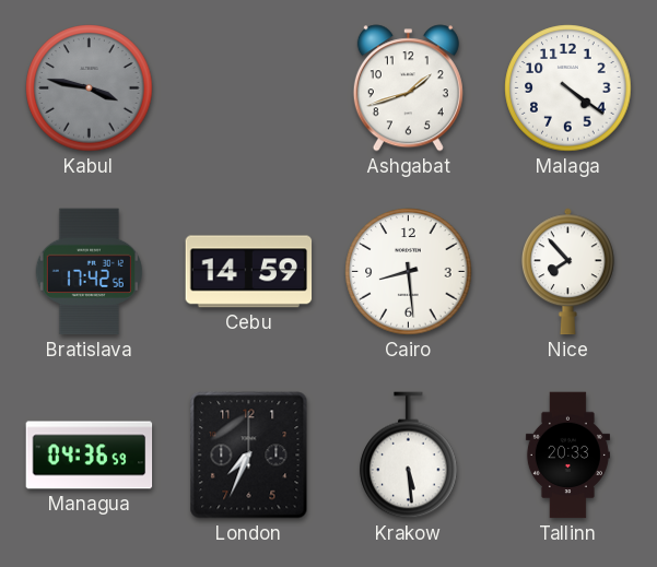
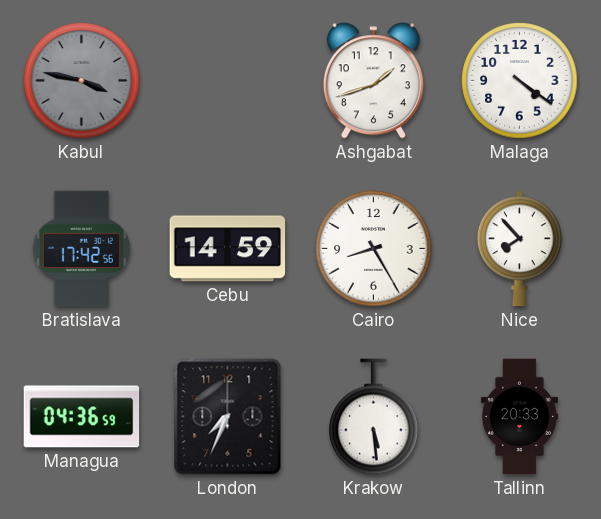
Cairo: 8:29 -> 8:25
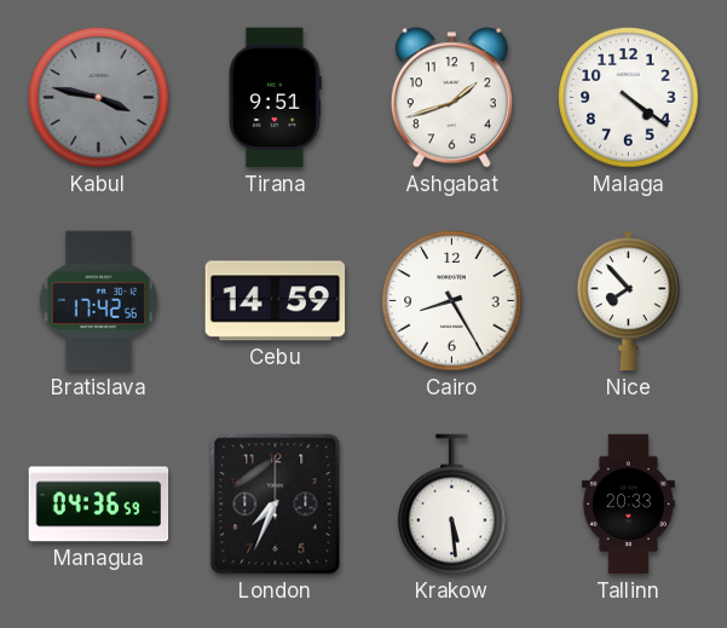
Tirana: none -> 9:51
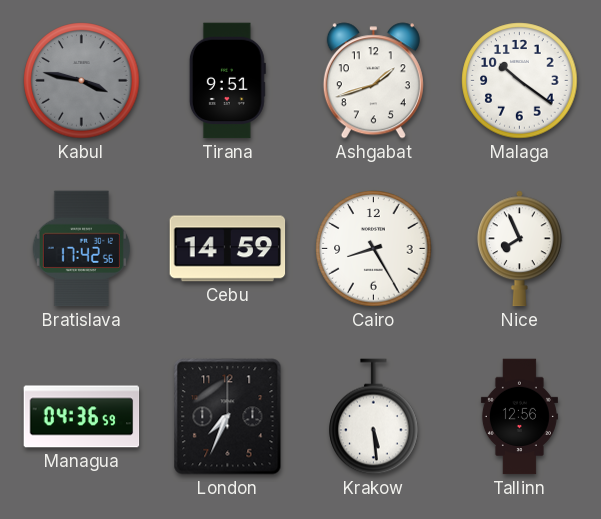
Malaga: 4:21 -> 10:21
Nice: 7:53 -> 7:56
Tallinn: 20:33 -> 12:56
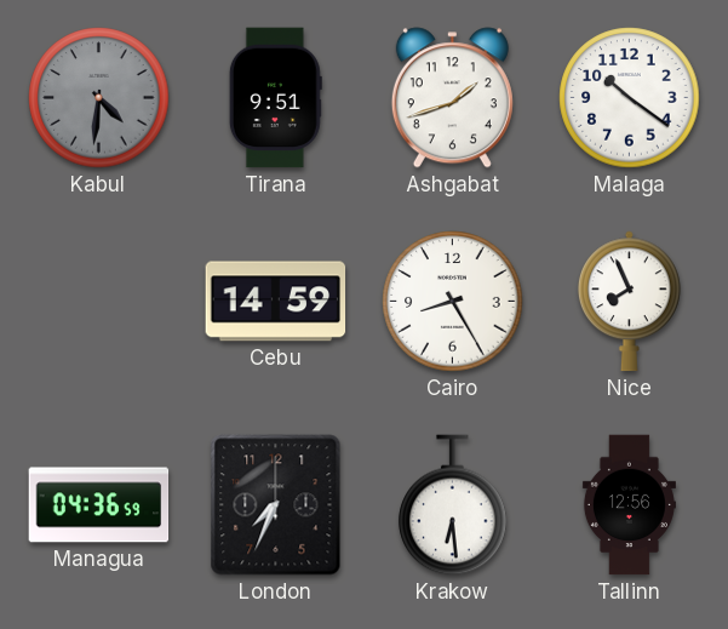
Kabul: 3:47 -> 4:31
Bratislava: 17:42 -> none
Krakow: 5:29 -> 6:29
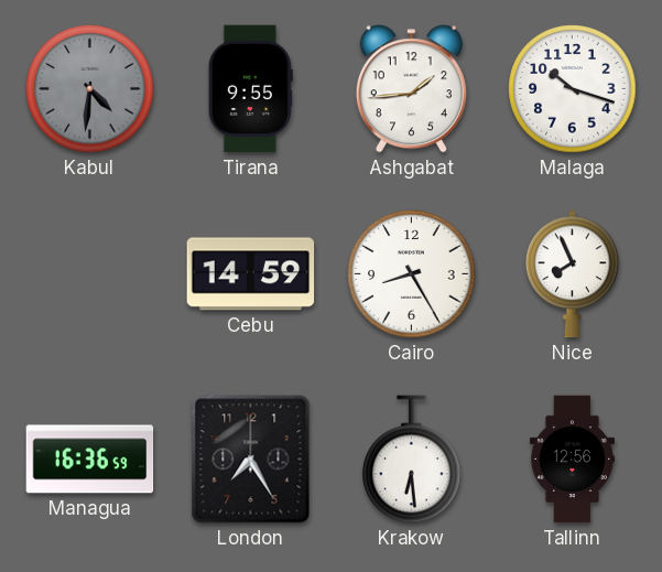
Tirana: 9:51 -> 9:55
Ashgabat: 1:42 -> 1:44
Malaga: 10:21 -> 10:18
Managua: 04:36 -> 16:36
London: 7:34 -> 7:25
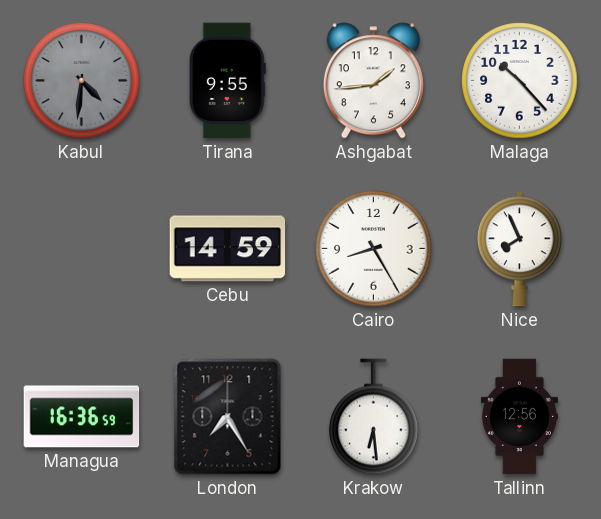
Malaga: 10:18 -> 10:23
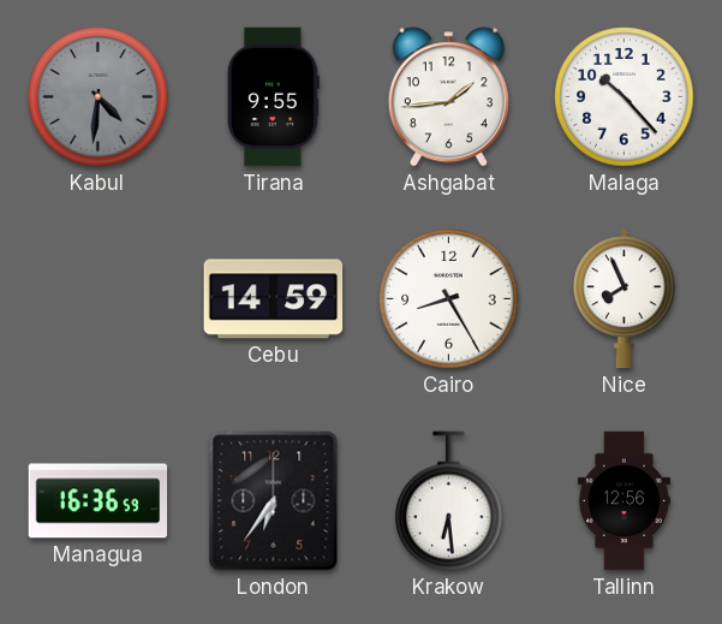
London: 7:25 -> 6:36
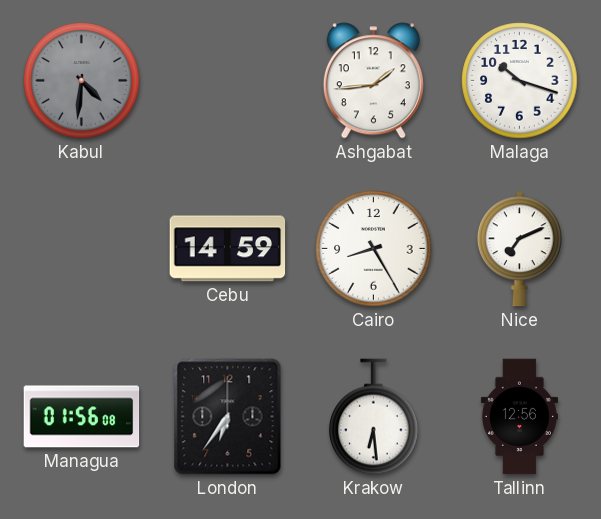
Tirana: 9:55 -> none
Malaga: 10:23 -> 10:18
Nice: 7:56 -> 7:11
Managua: 16:36 -> 01:56
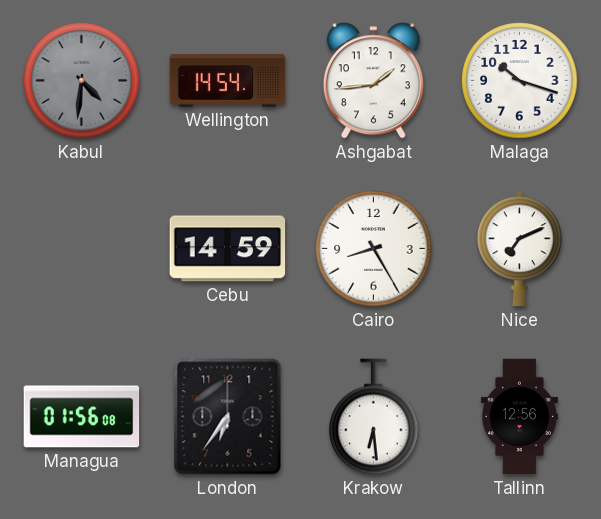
Wellington: none -> 14:54
